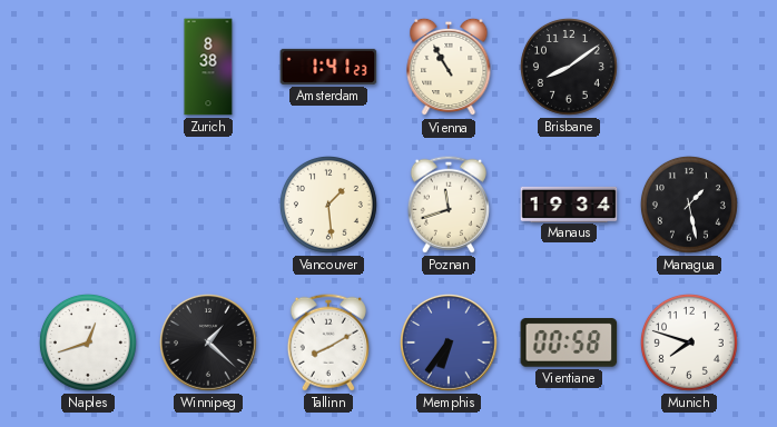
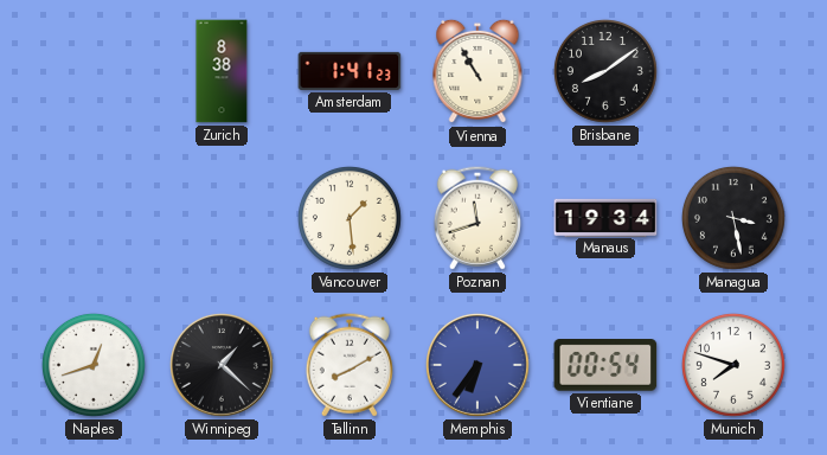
Managua: 1:28 -> 3:28
Vientiane: 00:58 -> 00:54
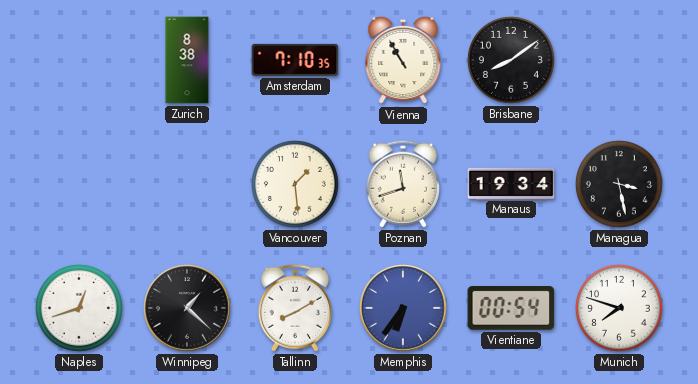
Amsterdam: 1:41 -> 7:10
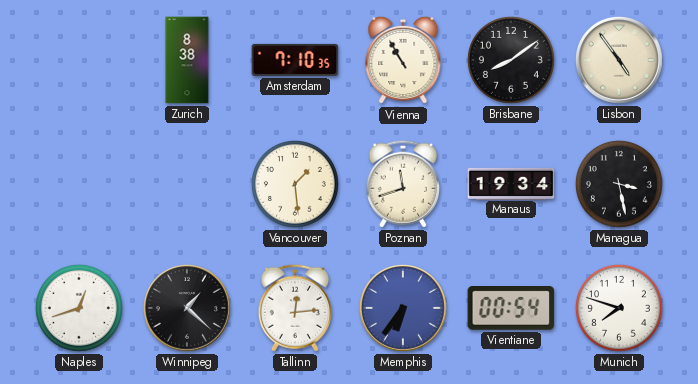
Lisbon: none -> 4:54
Tallinn: 8:10 -> 12:14
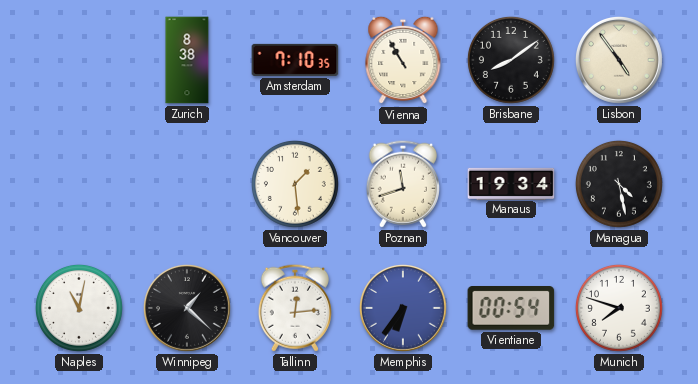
Managua: 3:28 -> 4:28
Naples: 12:42 -> 11:02
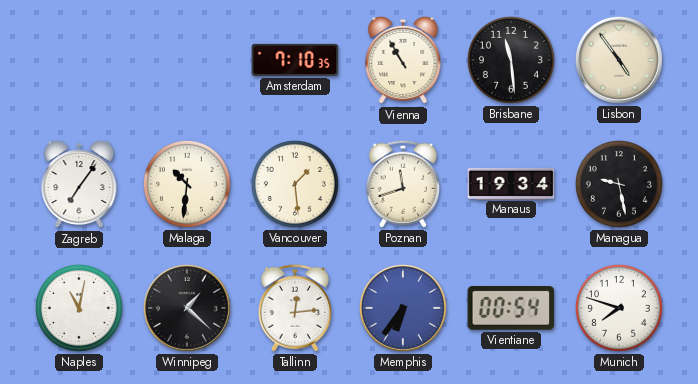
Zurich: 8:38 -> none
Brisbane: 8:09 -> 11:29
Zagreb: none -> 7:06
Malaga: none -> 10:31
Managua: 4:28 -> 9:28
